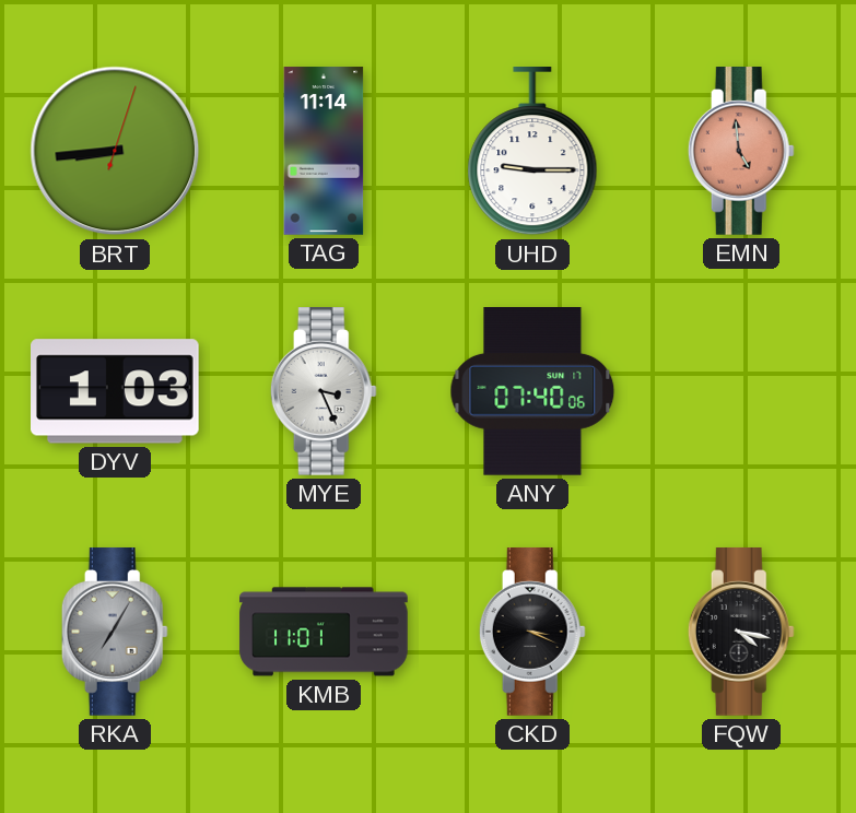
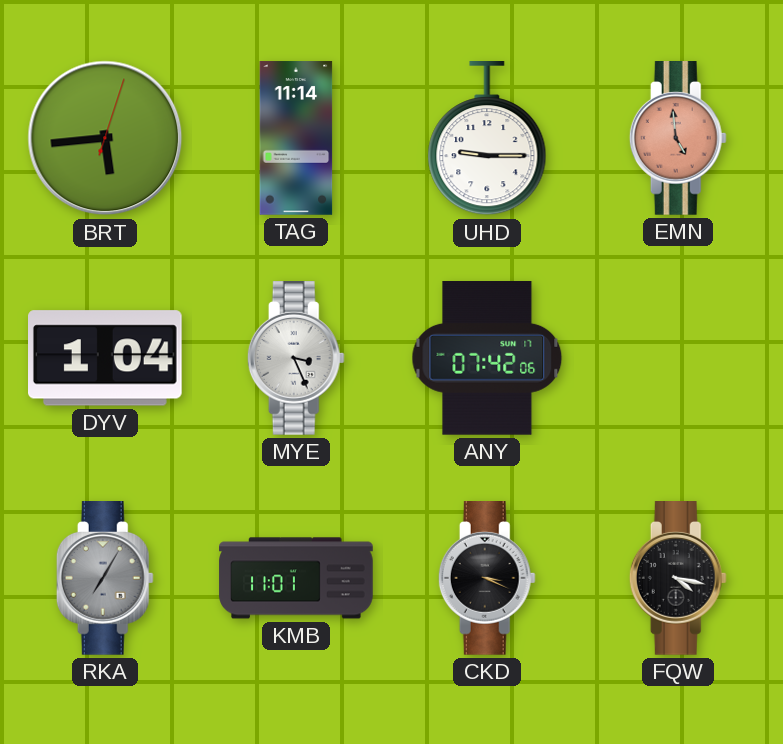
BRT: 8:44 -> 5:44
DYV: 1:03 -> 1:04
ANY: 07:40 -> 07:42
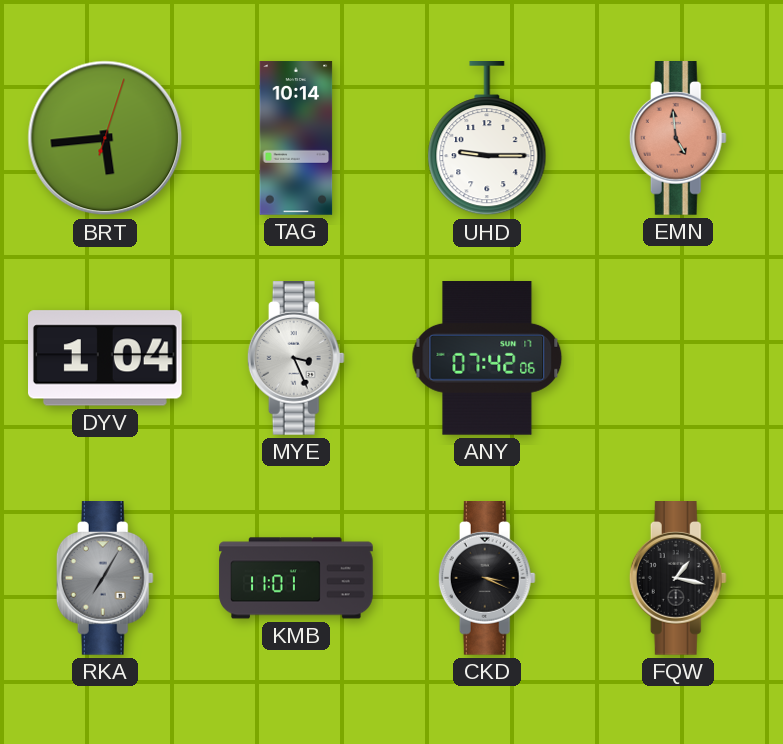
TAG: 11:14 -> 10:14
FQW: 4:17 -> 1:17
